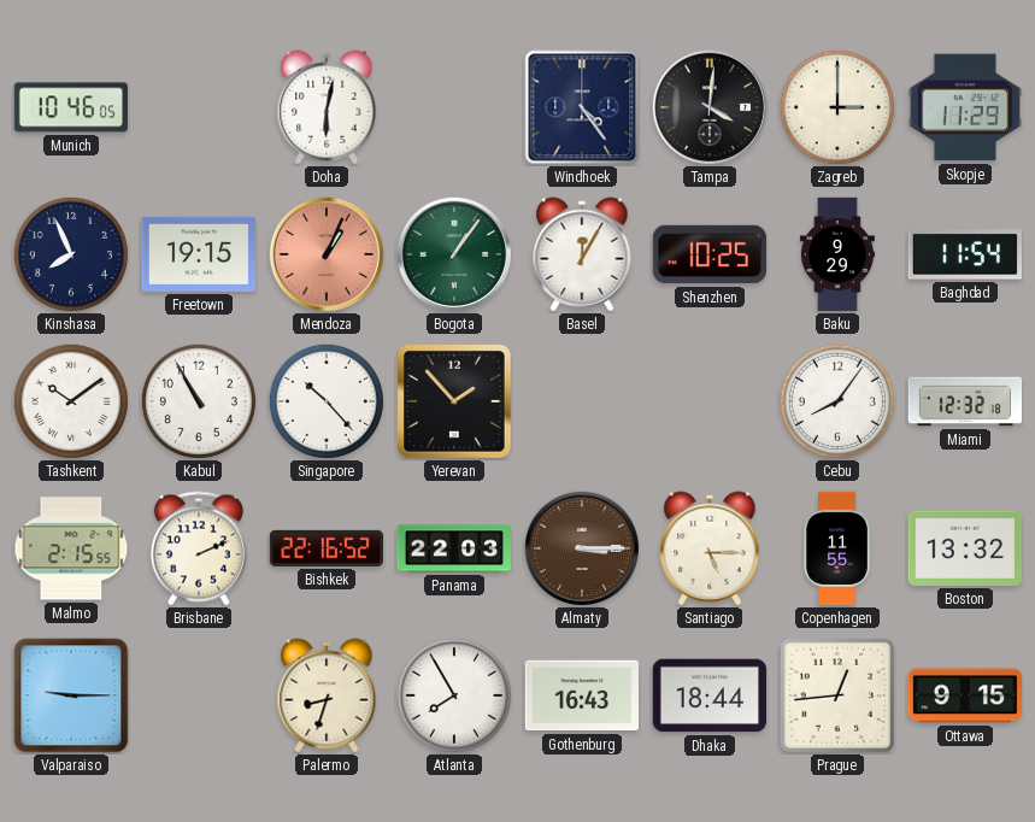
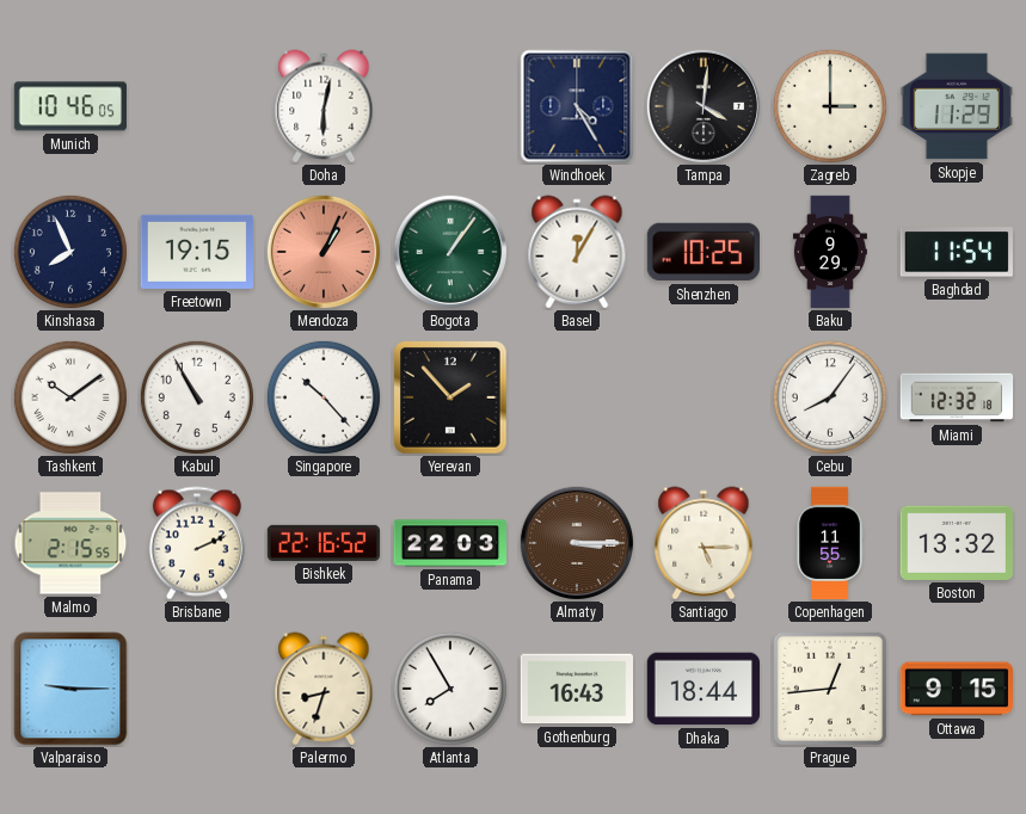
Windhoek: 4:24 -> 4:25
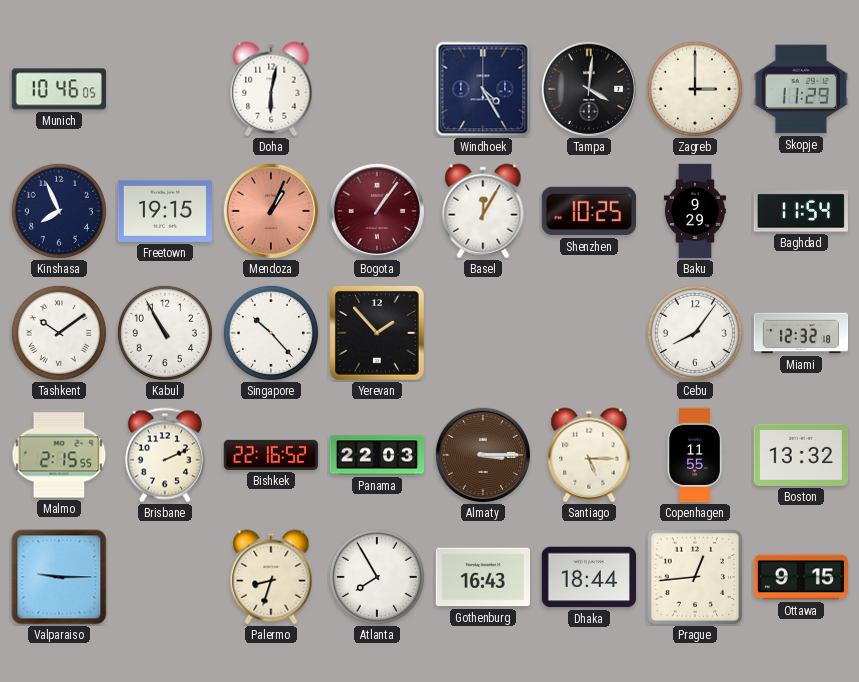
Bogota dial: green -> burgundy
